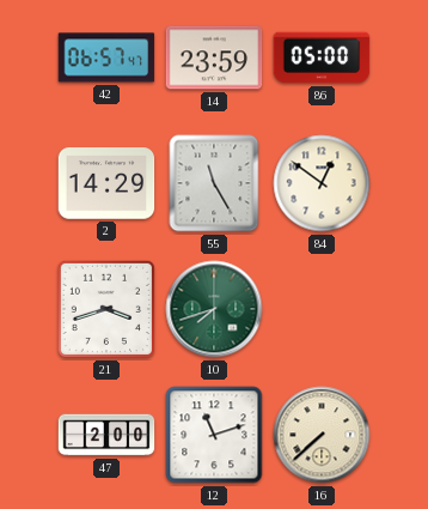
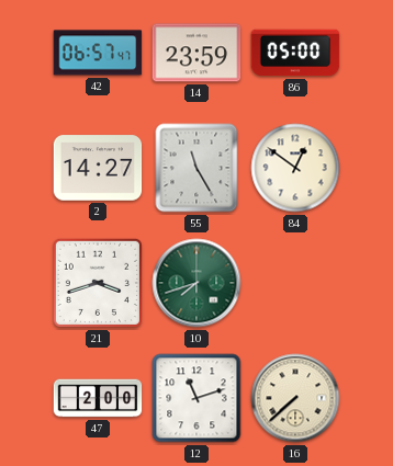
2: 14:29 -> 14:27
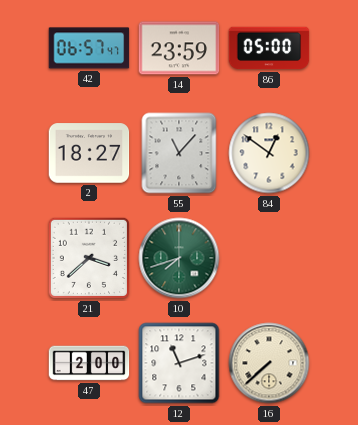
2: 14:27 -> 18:27
55: 11:25 -> 11:07
21: 3:42 -> 3:38
